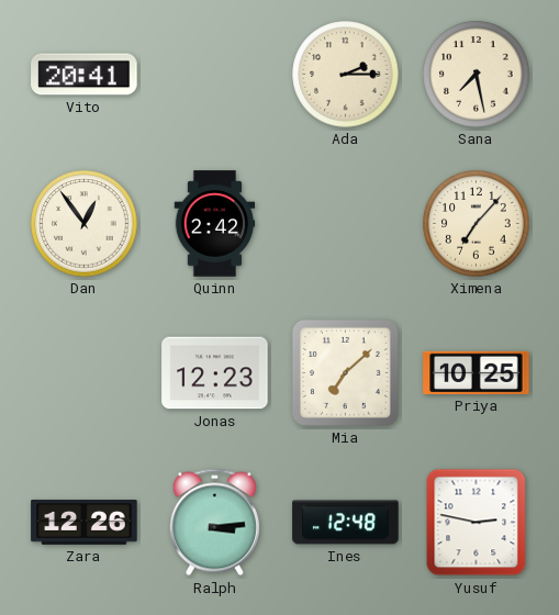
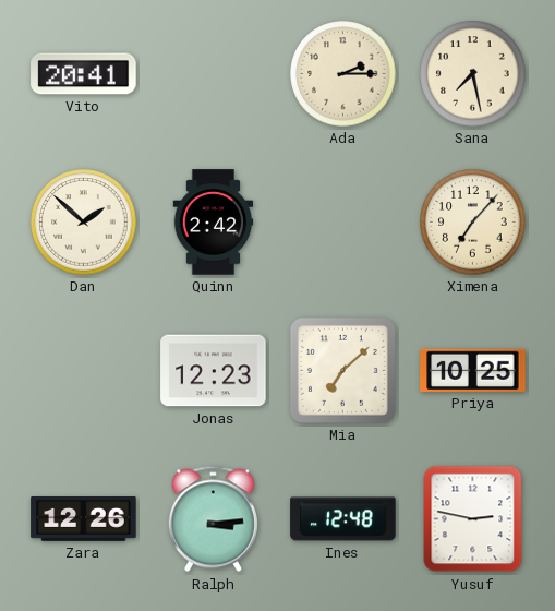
Dan: 12:54 -> 1:52
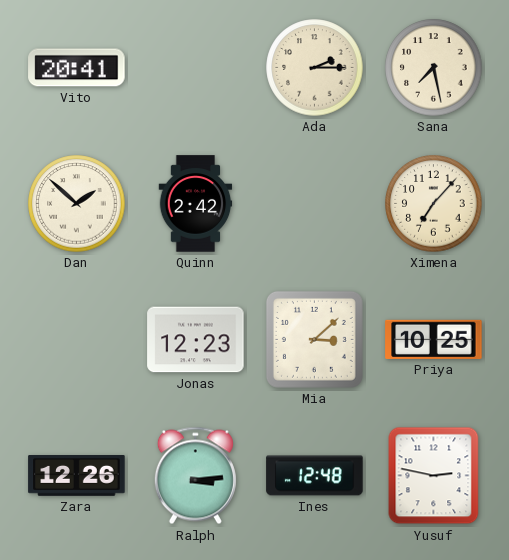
Mia: 7:08 -> 3:08
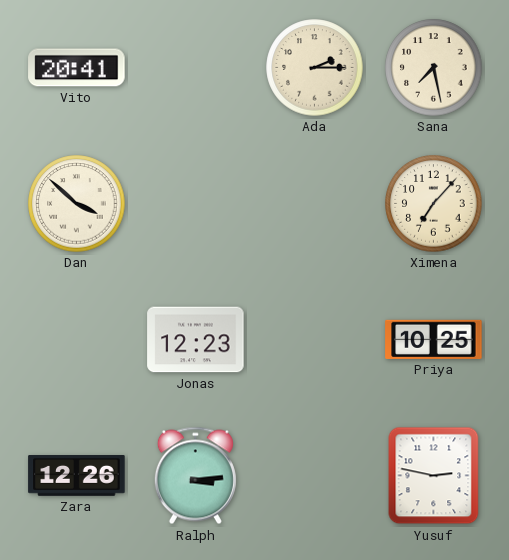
Dan: 1:52 -> 3:52
Quinn: 2:42 -> none
Mia: 3:08 -> none
Ines: 12:48 -> none
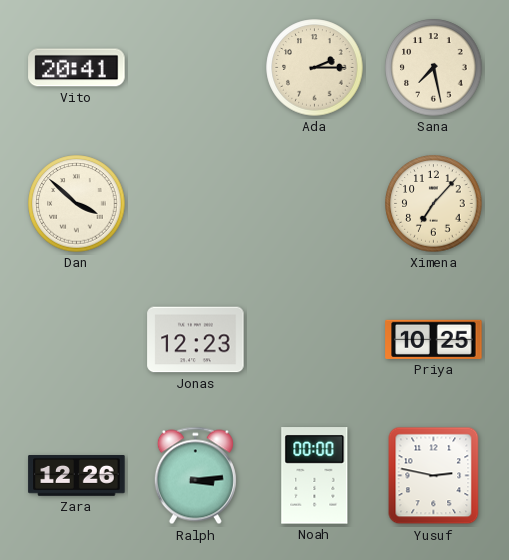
Noah: none -> 00:00
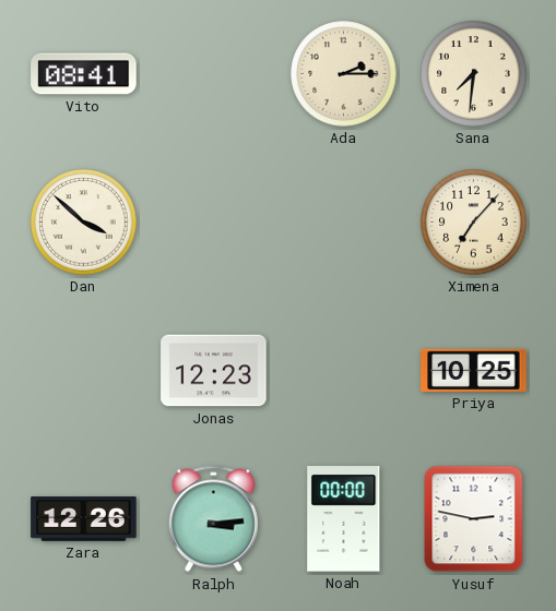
Vito: 20:41 -> 08:41
Sana: 7:28 -> 7:31
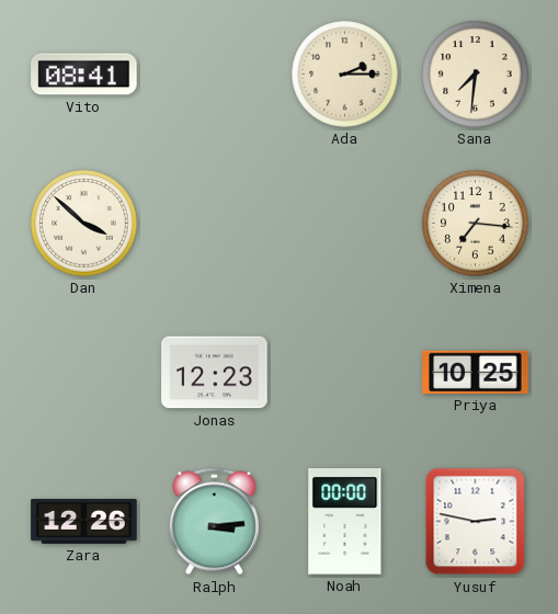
Ximena: 7:07 -> 7:16
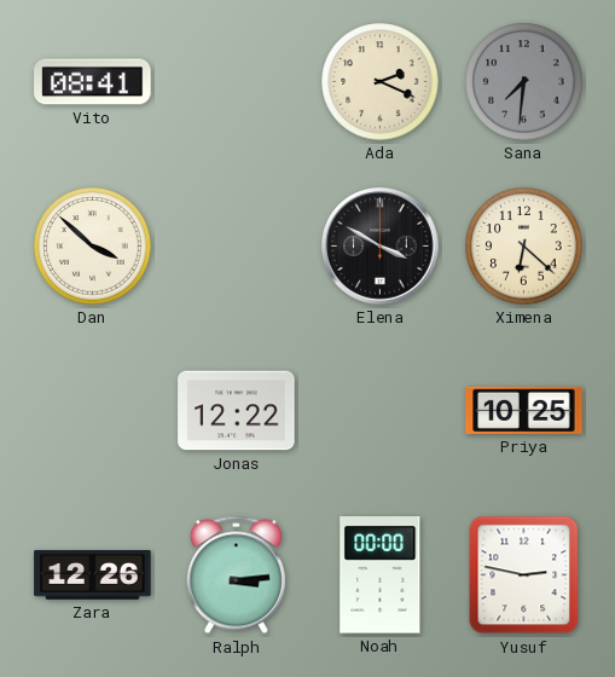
Ada: 2:15 -> 2:19
Sana dial: cream -> grey
Elena: none -> 3:50
Ximena: 7:16 -> 6:22
Jonas: 12:23 -> 12:22
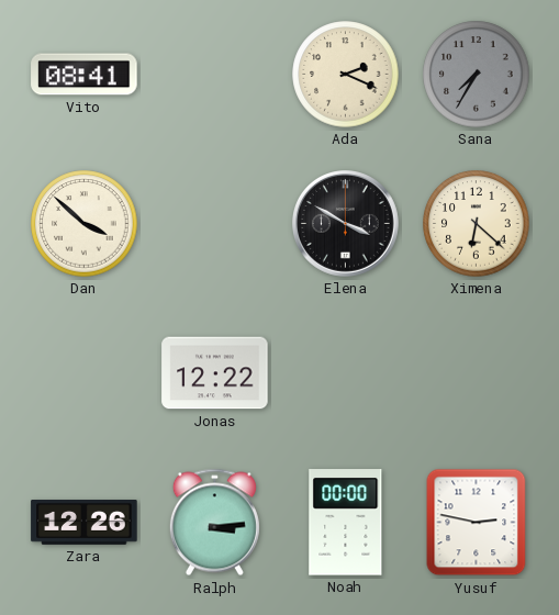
Sana: 7:31 -> 7:35
Priya: 10:25 -> none
